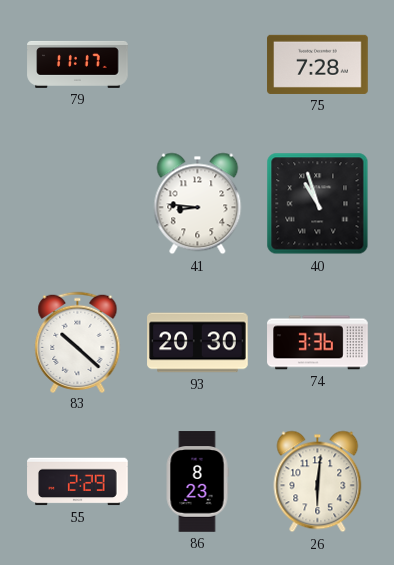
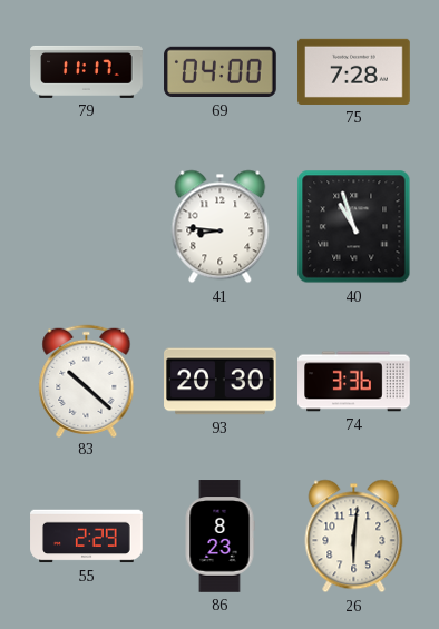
69: none -> 04:00
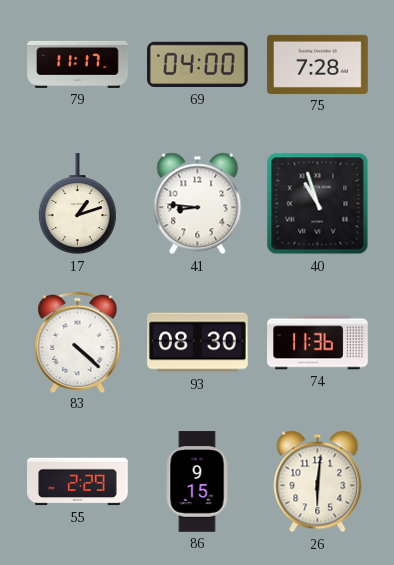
17: none -> 1:12
83: 10:22 -> 4:22
93: 20:30 -> 08:30
74: 3:36 -> 11:36
86: 8:23 -> 9:15
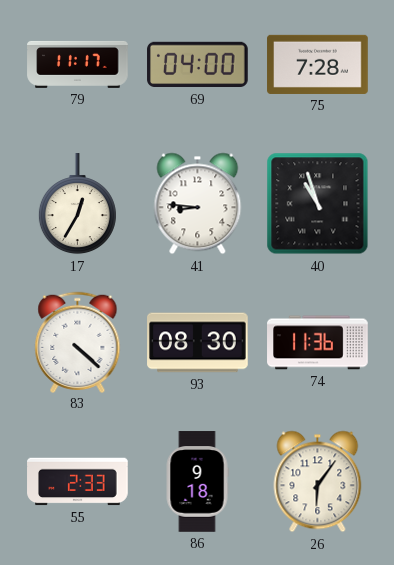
17: 1:12 -> 12:35
55: 2:29 -> 2:33
86: 9:15 -> 9:18
26: 6:01 -> 6:06
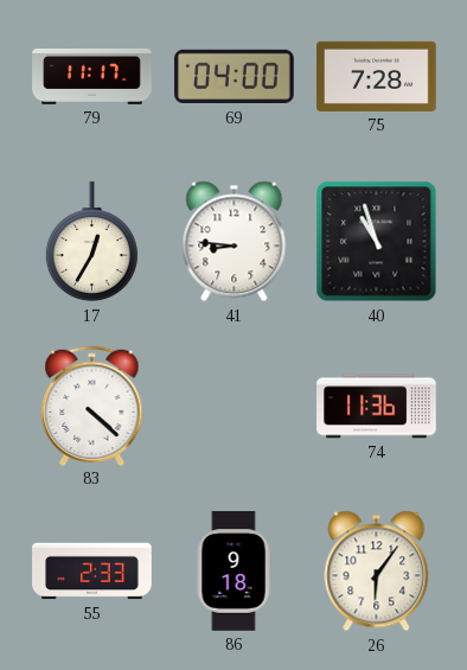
93: 08:30 -> none
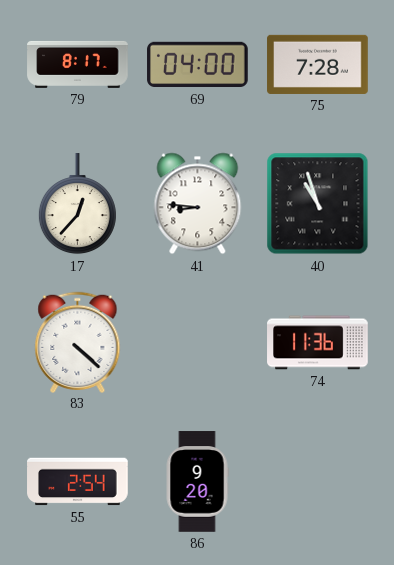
79: 11:17 -> 8:17
17: 12:35 -> 12:37
55: 2:33 -> 2:54
86: 9:18 -> 9:20
26: 6:06 -> none
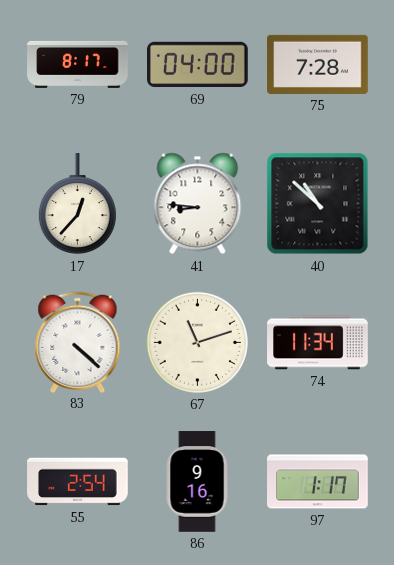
40: 10:57 -> 10:52
67: none -> 11:12
74: 11:36 -> 11:34
86: 9:20 -> 9:16
97: none -> 1:17
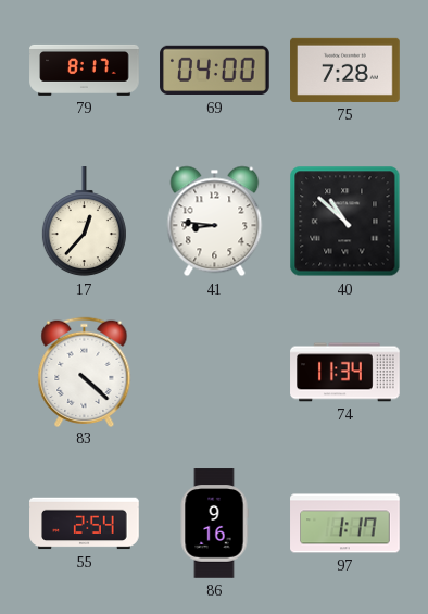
67: 11:12 -> none
